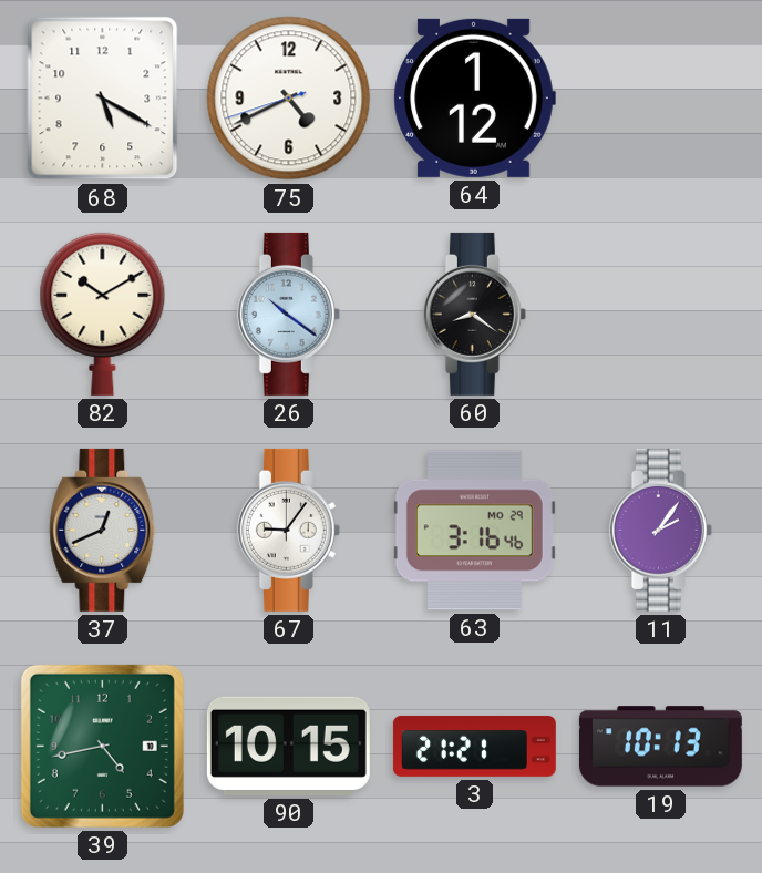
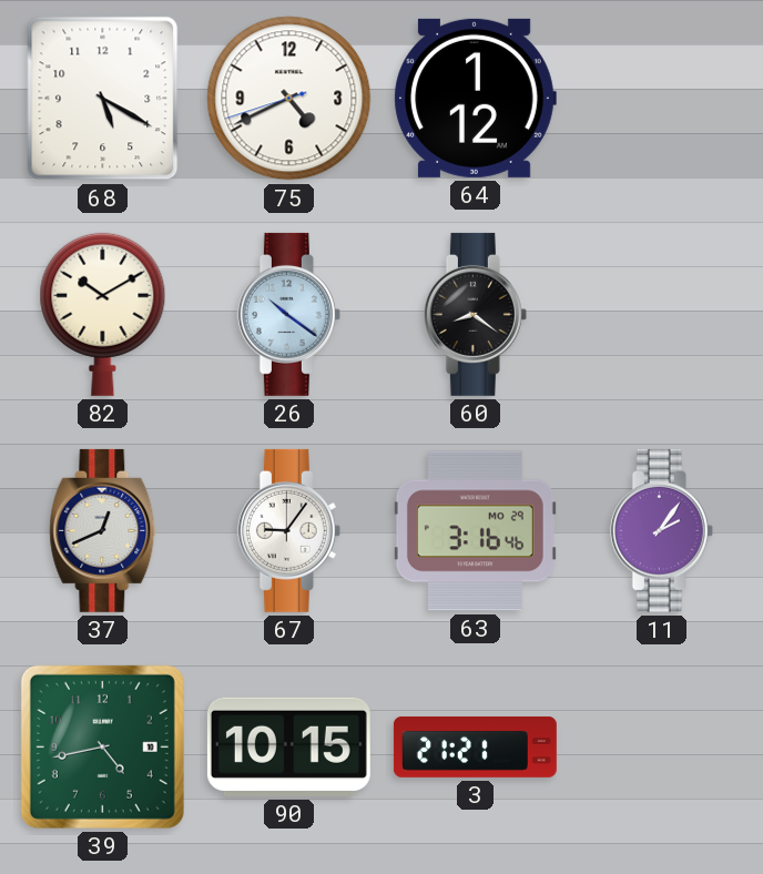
19: 10:13 -> none
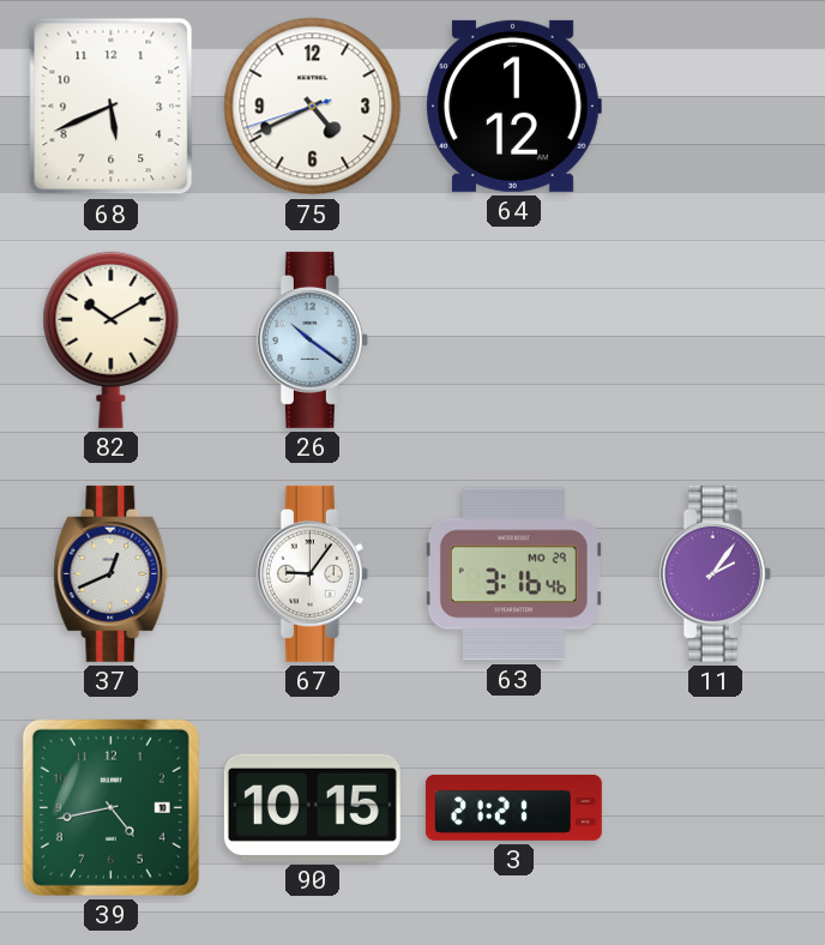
68: 5:20 -> 5:41
60: 8:21 -> none
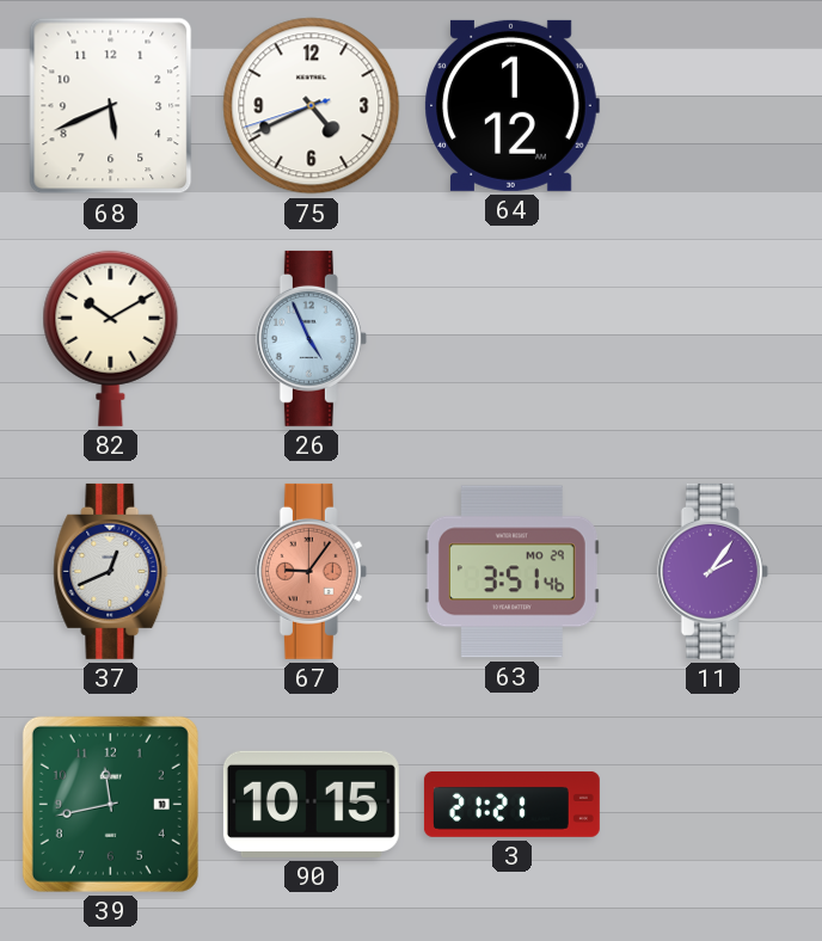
26: 10:21 -> 4:56
67 dial: white -> salmon
63: 3:16 -> 3:51
39: 4:43 -> 11:43
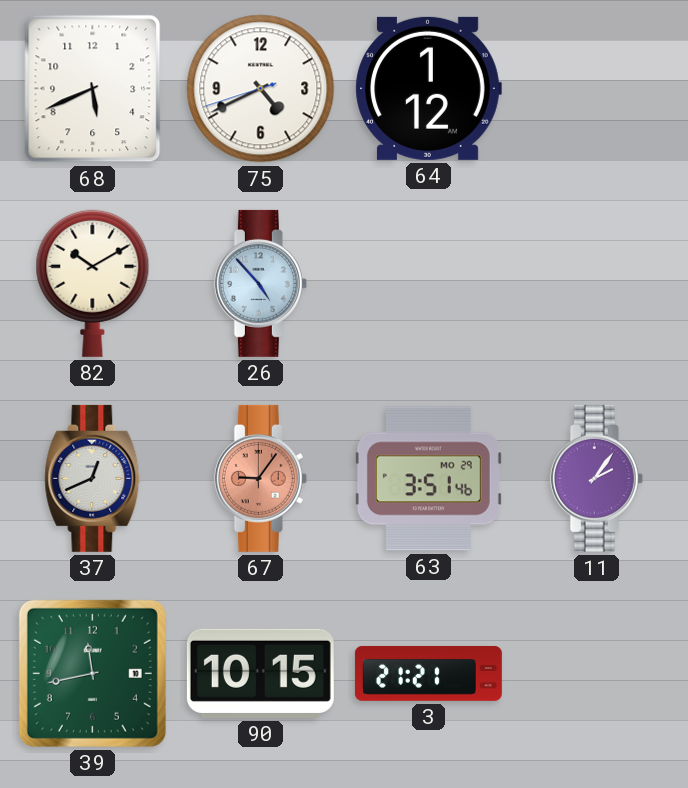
26: 4:56 -> 4:53
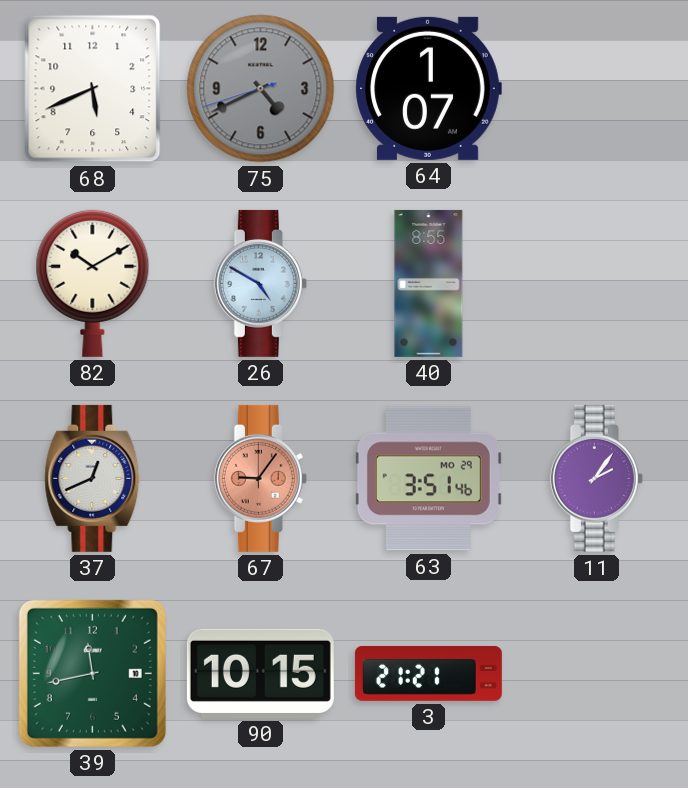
75 dial: white -> grey
64: 1:12 -> 1:07
26: 4:53 -> 4:50
40: none -> 8:55
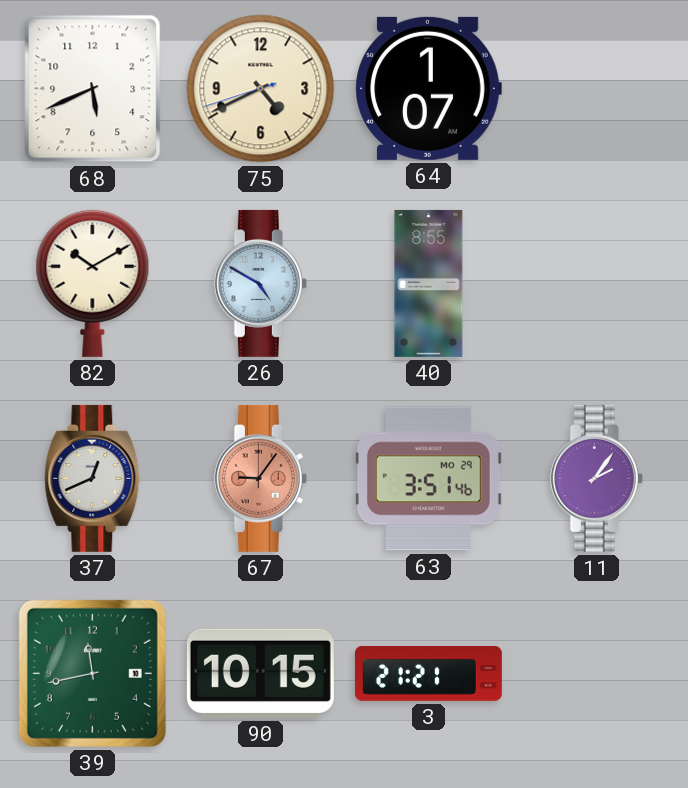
75 dial: grey -> cream
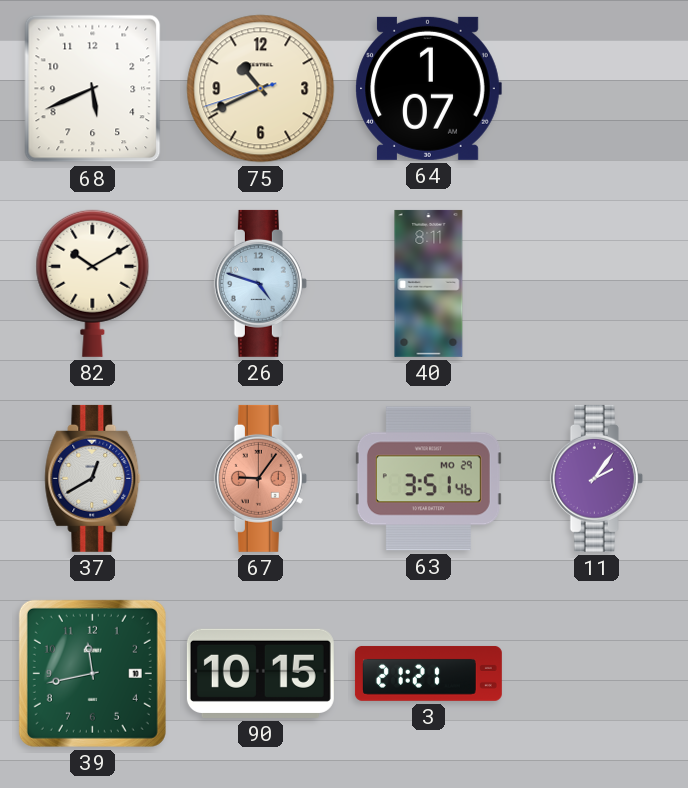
75: 4:40 -> 10:40
26: 4:50 -> 4:48
40: 8:55 -> 8:11
37: 12:41 -> 12:40
